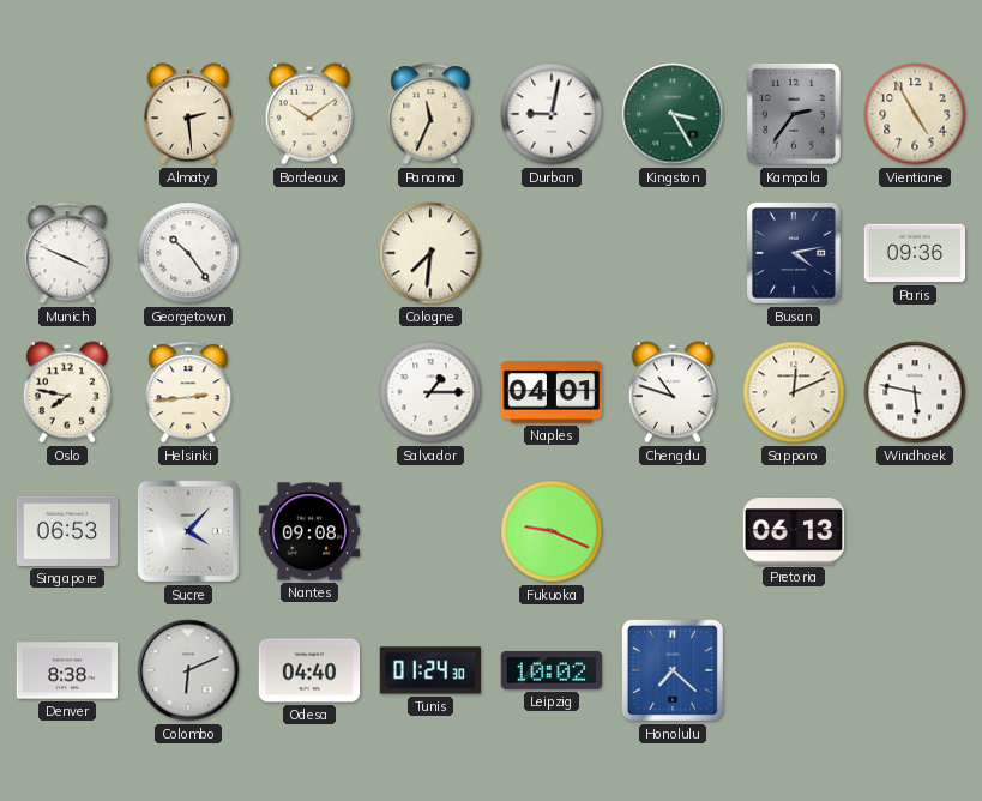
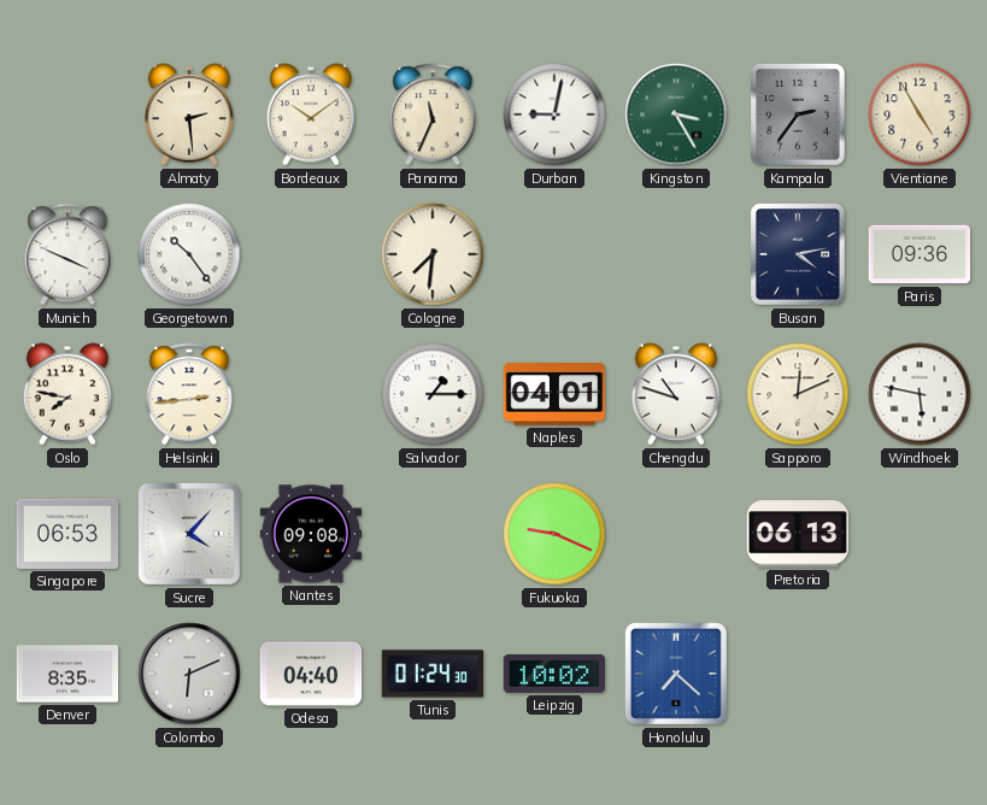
Denver: 8:38 -> 8:35
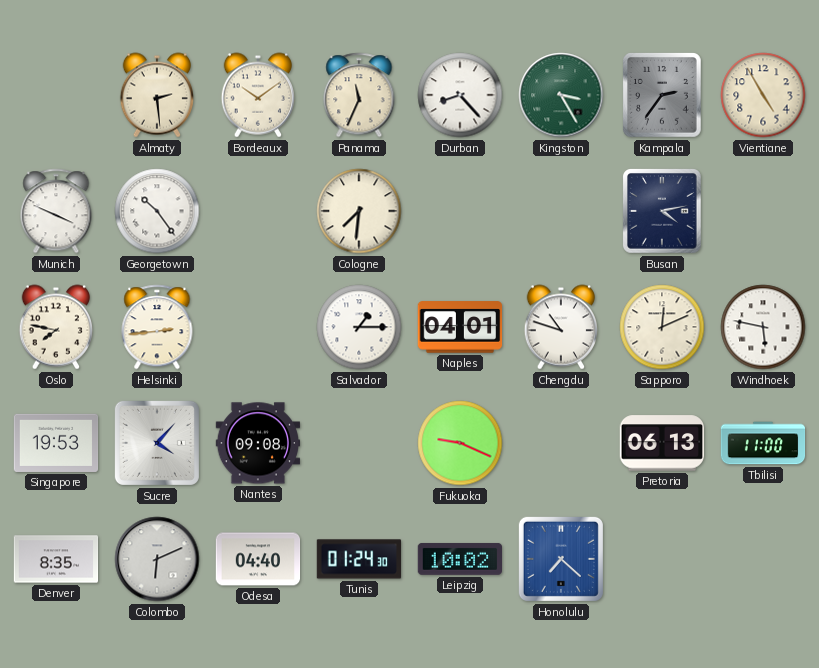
Durban: 9:02 -> 8:23
Paris: 09:36 -> none
Singapore: 06:53 -> 19:53
Tbilisi: none -> 11:00
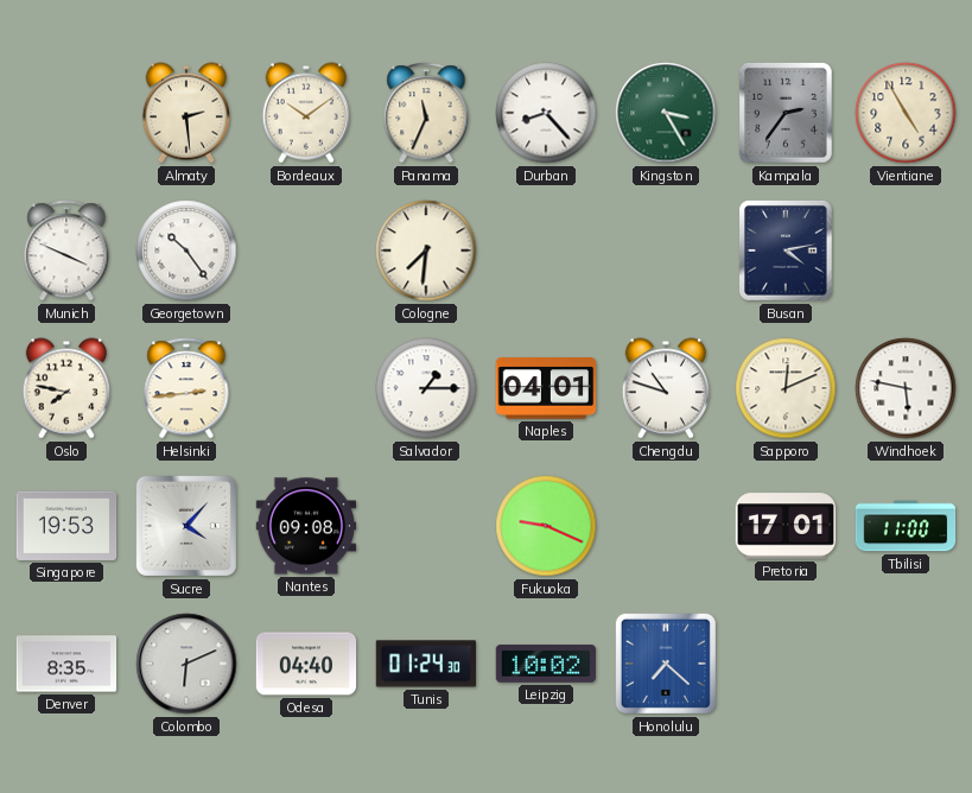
Pretoria: 06:13 -> 17:01
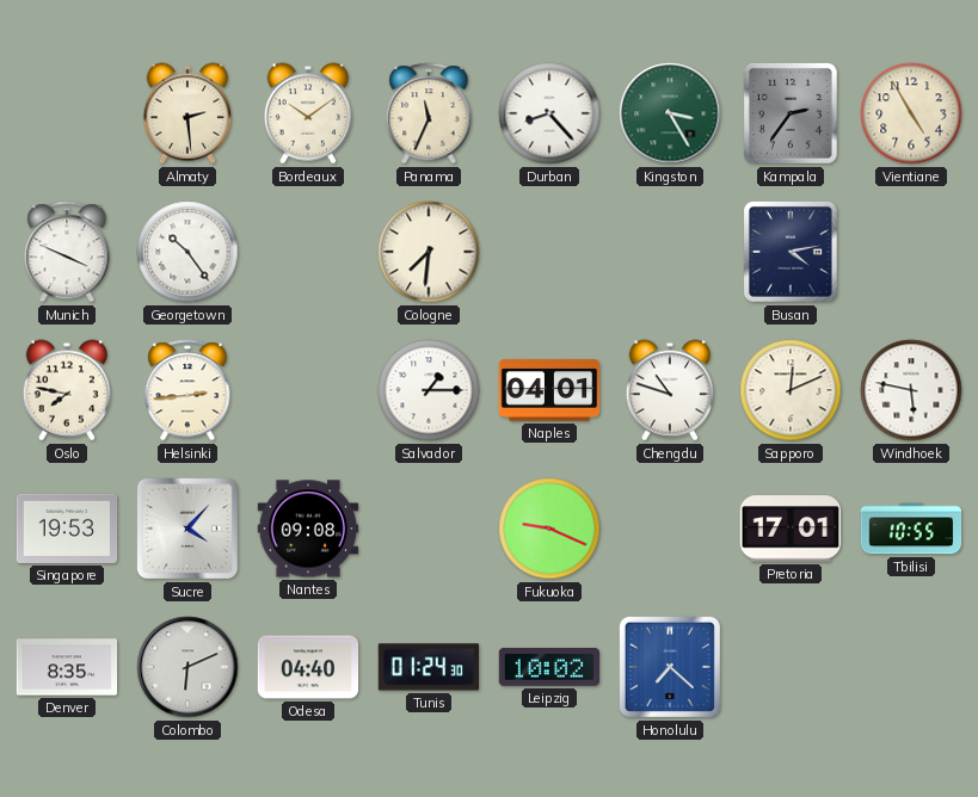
Tbilisi: 11:00 -> 10:55
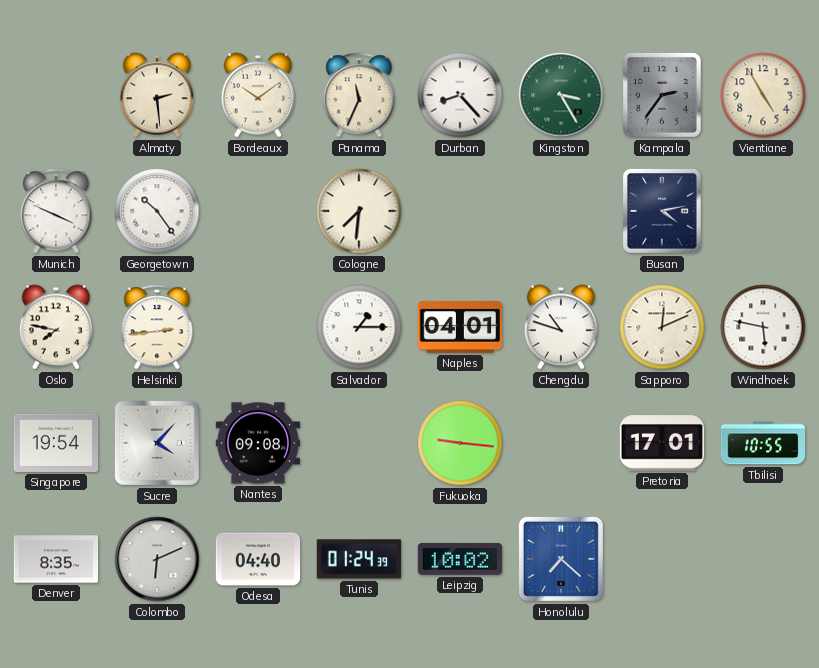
Singapore: 19:53 -> 19:54
Fukuoka: 9:19 -> 9:16
Tunis: 01:24:30 -> 01:24:39
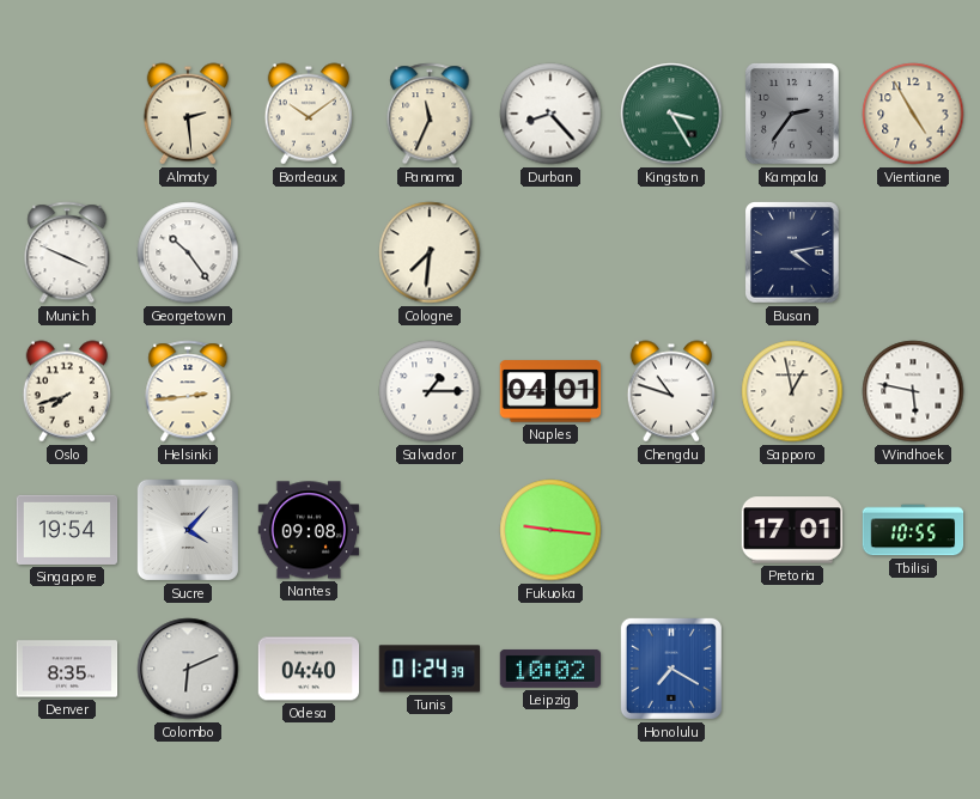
Oslo: 7:47 -> 7:42
Sapporo: 12:11 -> 12:58
Honolulu: 7:22 -> 7:20
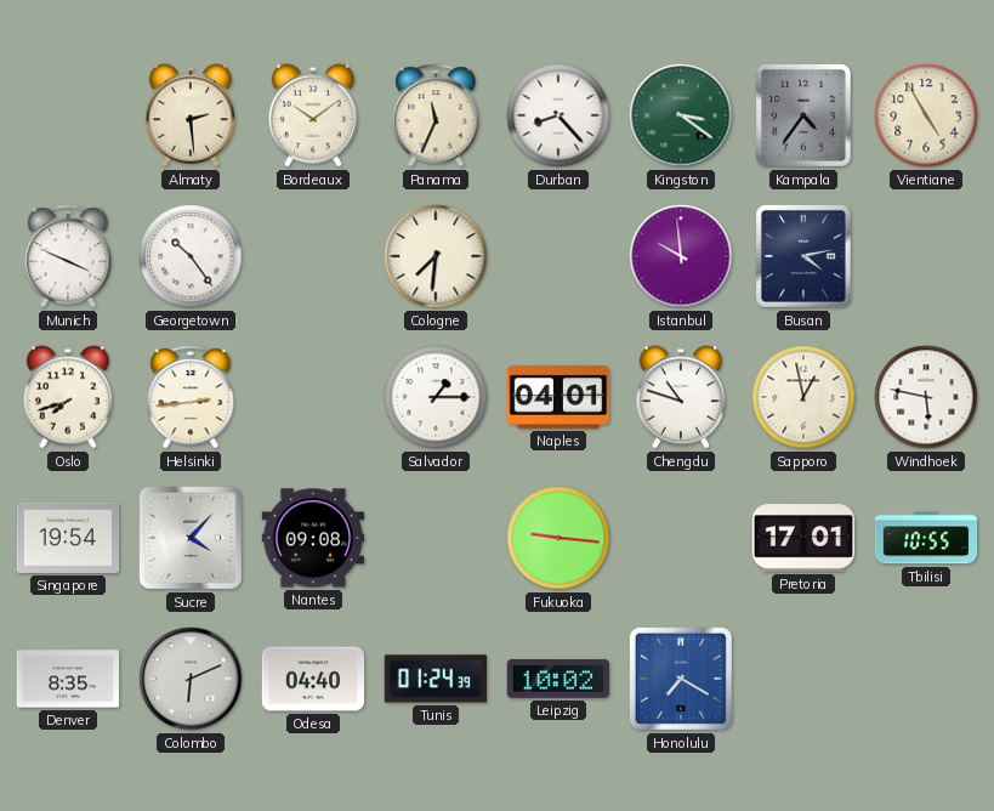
Kingston: 3:25 -> 3:21
Kampala: 2:36 -> 4:36
Istanbul: none -> 9:59
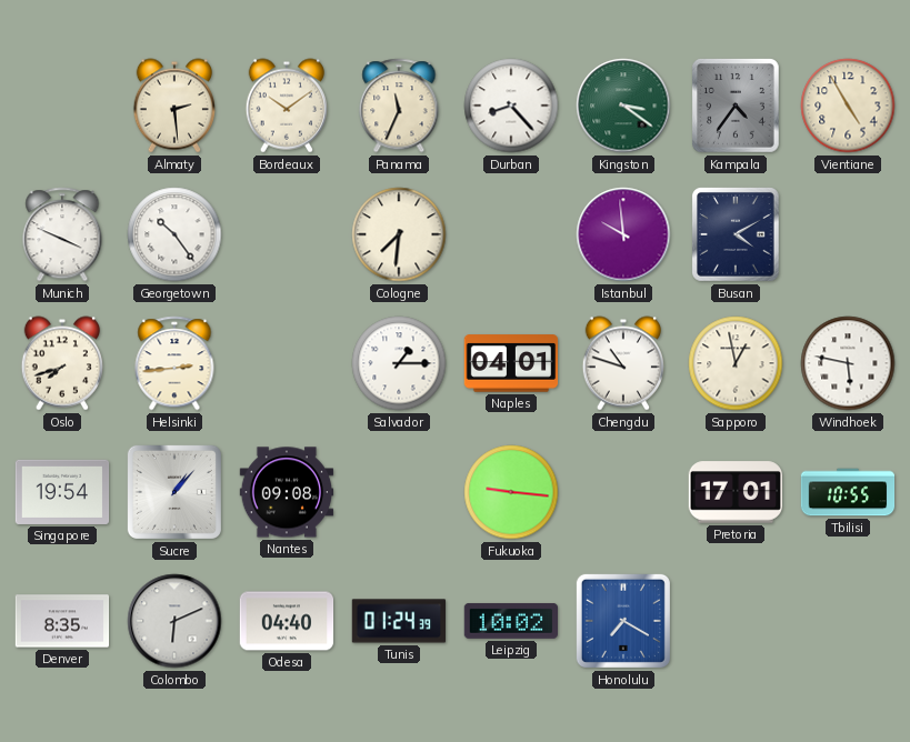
Busan: 4:13 -> 4:10
Sucre: 4:07 -> 1:07
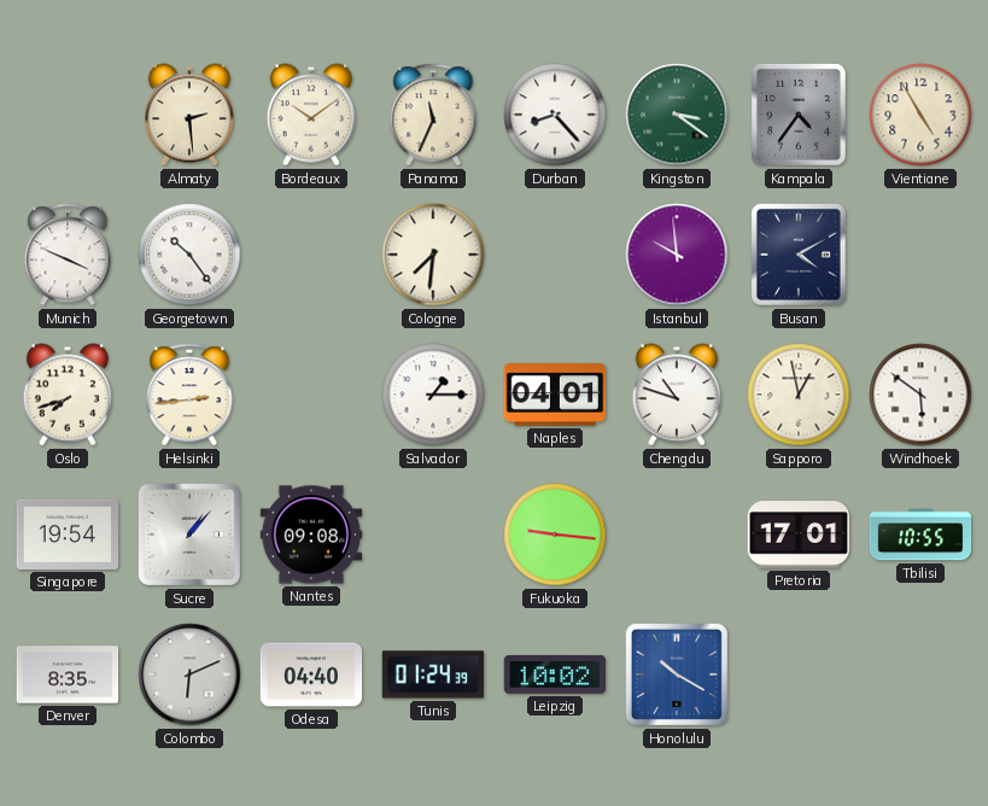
Windhoek: 5:47 -> 5:51
Honolulu: 7:20 -> 10:20
